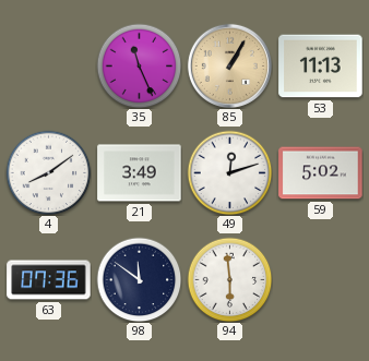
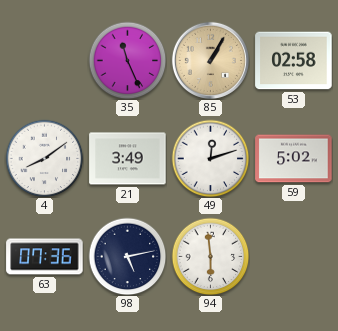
53: 11:13 -> 02:58
98: 11:51 -> 5:13
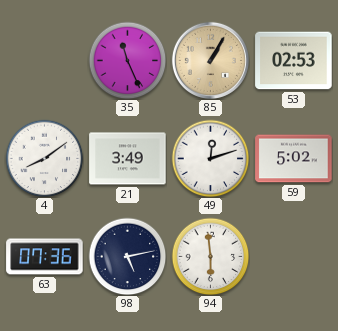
53: 02:58 -> 02:53
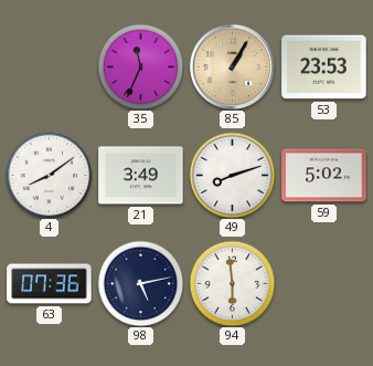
35: 11:26 -> 11:34
53: 02:53 -> 23:53
49: 12:12 -> 8:12
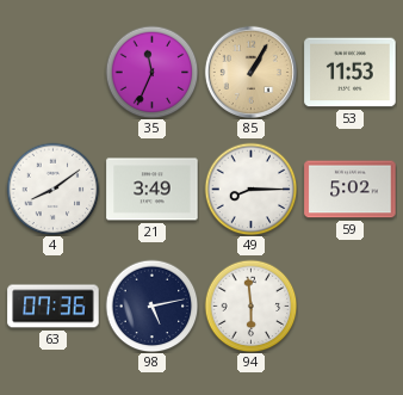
53: 23:53 -> 11:53
49: 8:12 -> 8:15
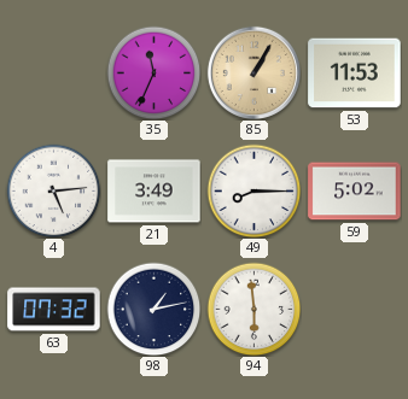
4: 8:09 -> 5:14
63: 07:36 -> 07:32
98: 5:13 -> 1:13
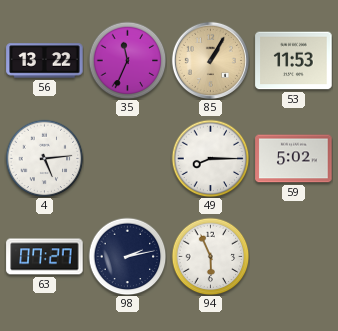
56: none -> 13:22
21: 3:49 -> none
63: 07:32 -> 07:27
98: 1:13 -> 2:13
94: 5:59 -> 5:56
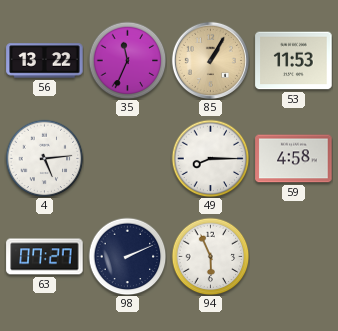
59: 5:02 -> 4:58
98: 2:13 -> 2:11
